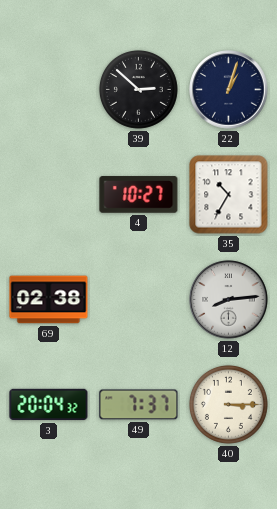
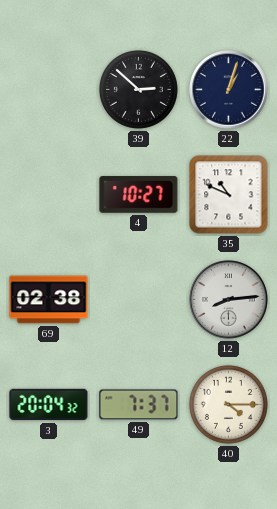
35: 10:35 -> 10:49
40: 3:15 -> 4:15
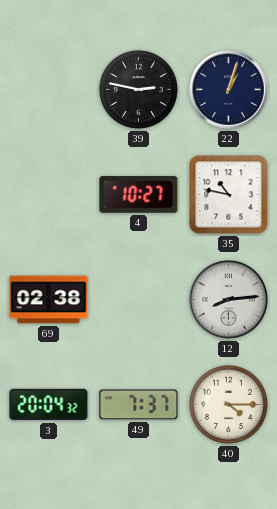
39: 2:52 -> 2:47
35: 10:49 -> 10:47
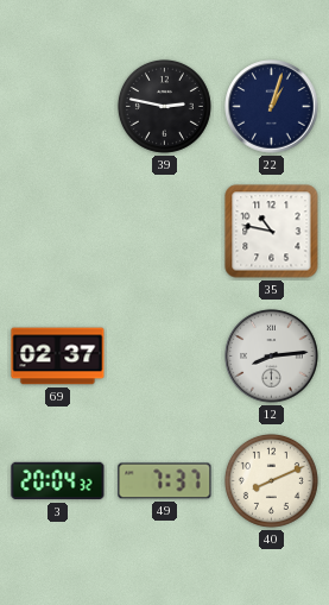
4: 10:27 -> none
69: 02:38 -> 02:37
40: 4:15 -> 8:11
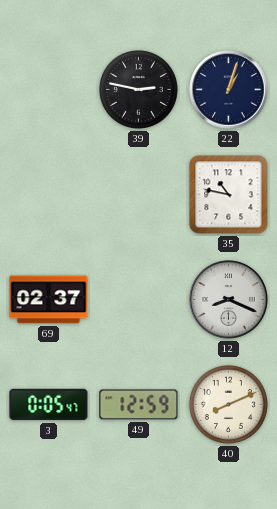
12: 8:14 -> 8:19
3: 20:04 -> 0:05
49: 7:37 -> 12:59
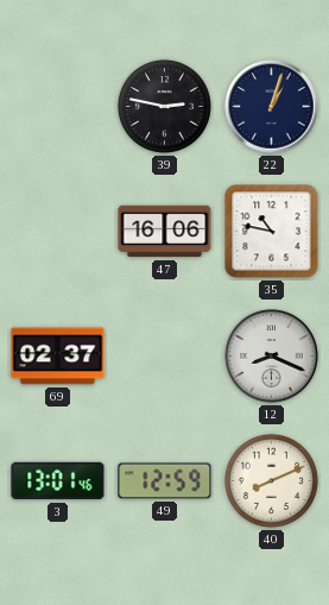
47: none -> 16:06
3: 0:05 -> 13:01
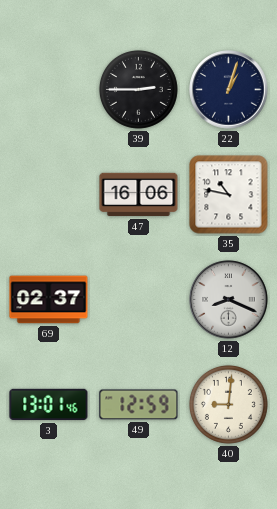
39: 2:47 -> 2:45
40: 8:11 -> 9:01
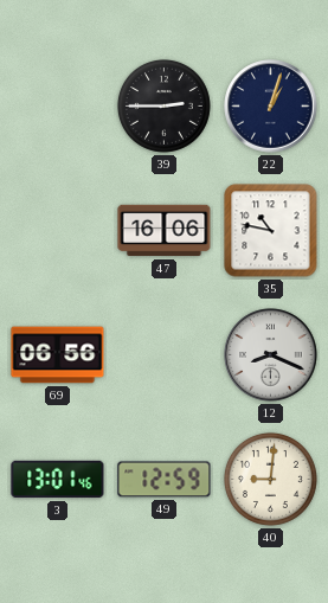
69: 02:37 -> 06:56
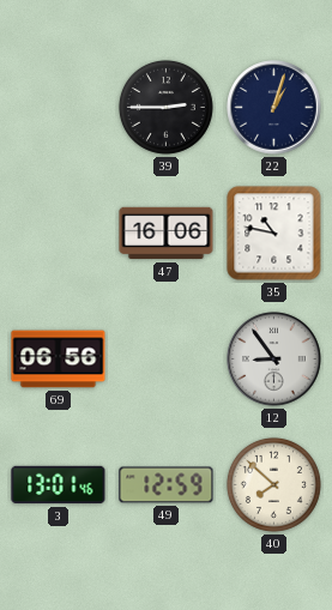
12: 8:19 -> 8:54
40: 9:01 -> 7:52
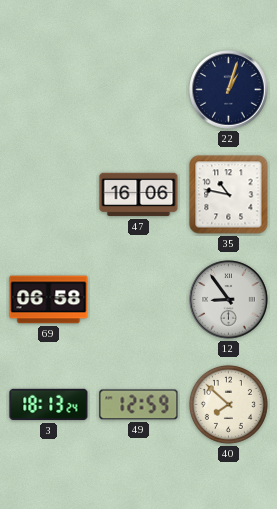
39: 2:45 -> none
69: 06:56 -> 06:58
3: 13:01 -> 18:13
